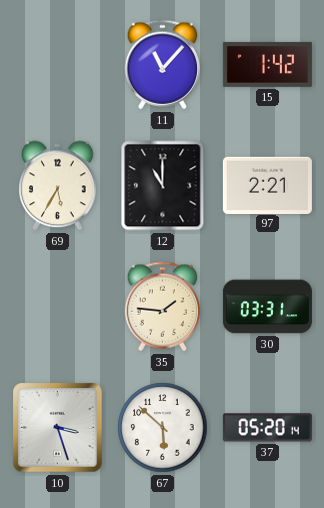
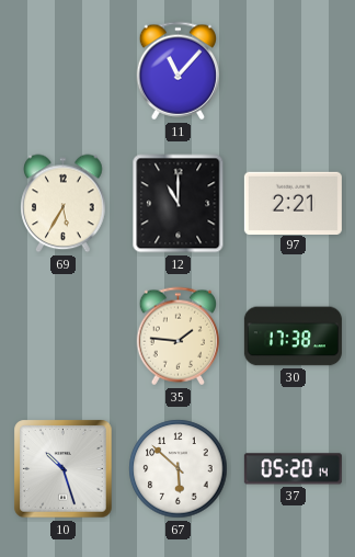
15: 1:42 -> none
30: 03:31 -> 17:38
10: 3:27 -> 10:27
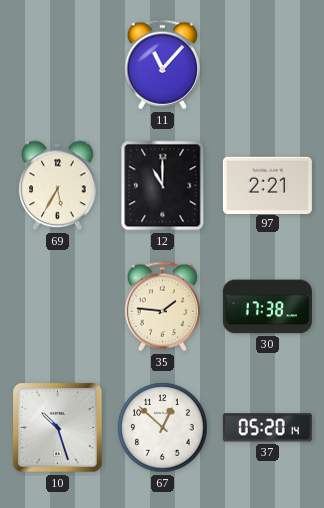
67: 5:52 -> 12:52
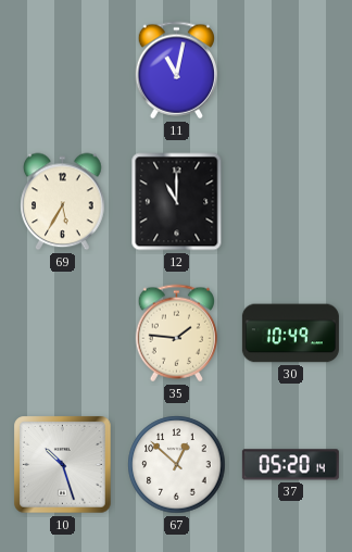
11: 11:07 -> 11:02
97: 2:21 -> none
30: 17:38 -> 10:49
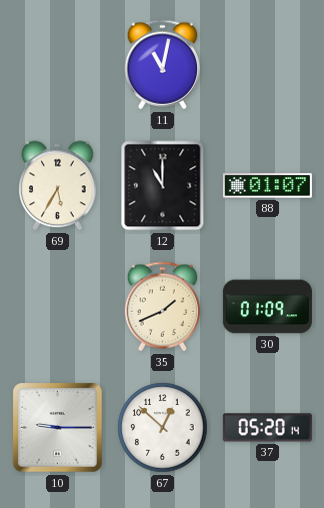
88: none -> 01:07
35: 1:46 -> 1:41
30: 10:49 -> 01:09
10: 10:27 -> 9:15
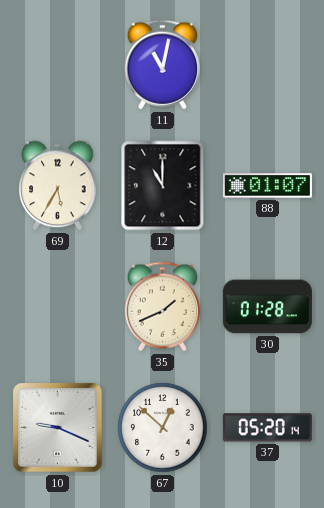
30: 01:09 -> 01:28
10: 9:15 -> 9:19
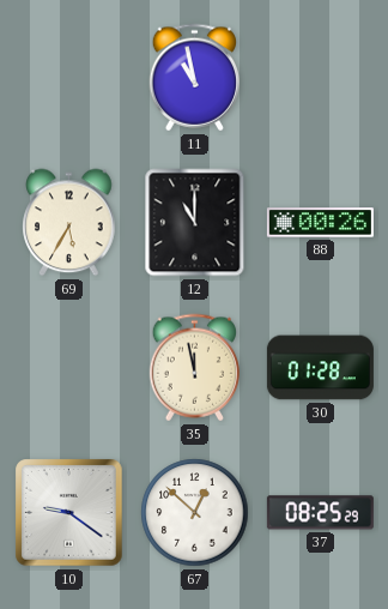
11: 11:02 -> 10:58
88: 01:07 -> 00:26
35: 1:41 -> 11:58
10: 9:19 -> 9:21
37: 05:20 -> 08:25
